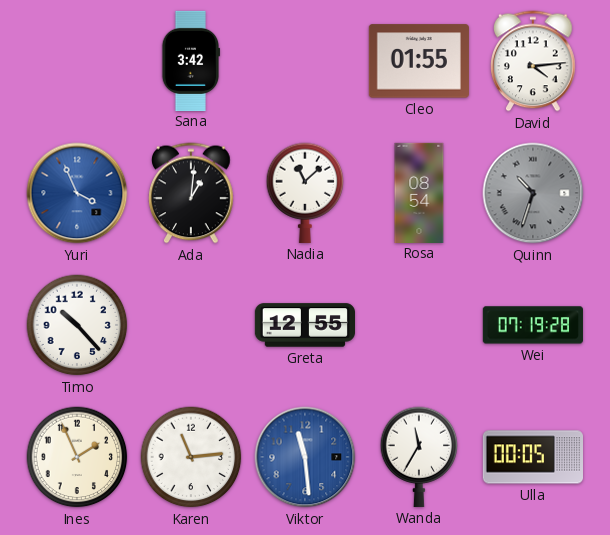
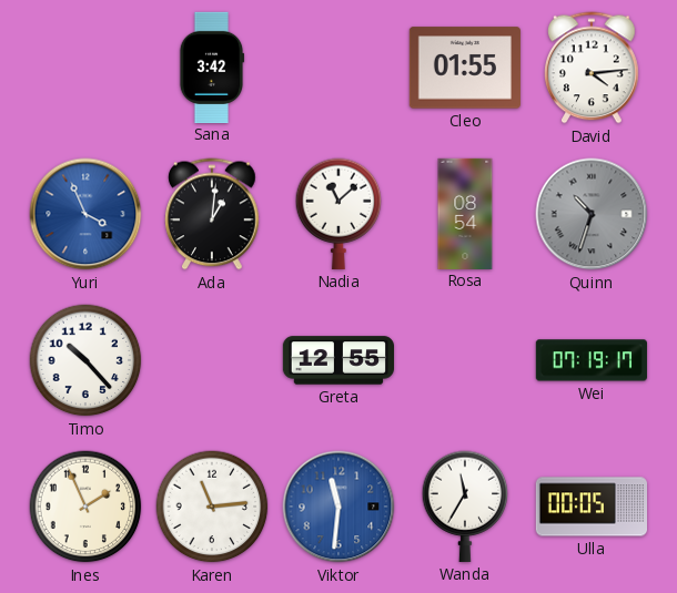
Wei: 07:19:28 -> 07:19:17
Viktor: 11:29 -> 11:31
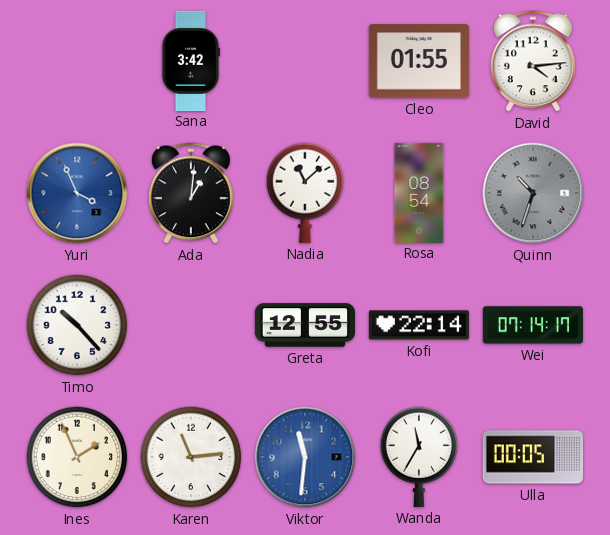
Kofi: none -> 22:14
Wei: 07:19 -> 07:14
